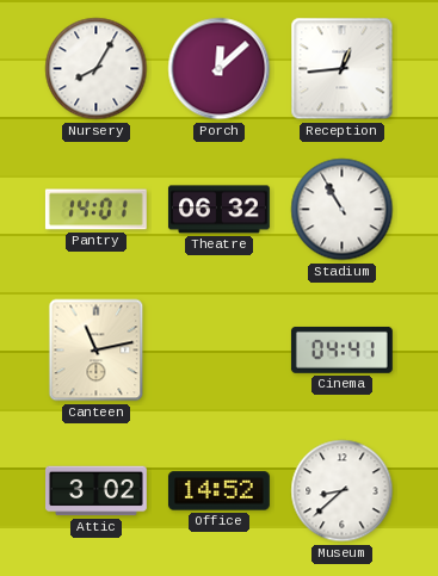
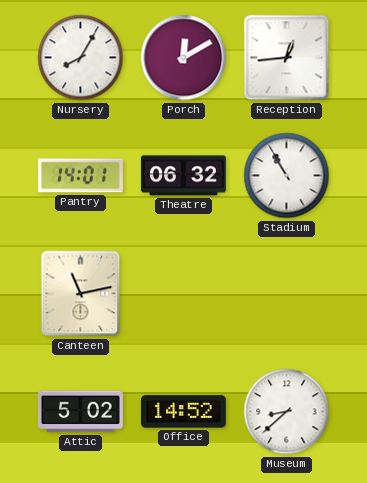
Porch: 12:08 -> 12:10
Cinema: 04:41 -> none
Attic: 3:02 -> 5:02
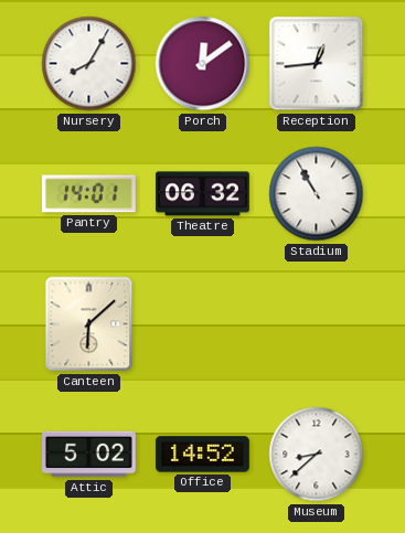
Porch: 12:10 -> 12:09
Canteen: 11:13 -> 6:08
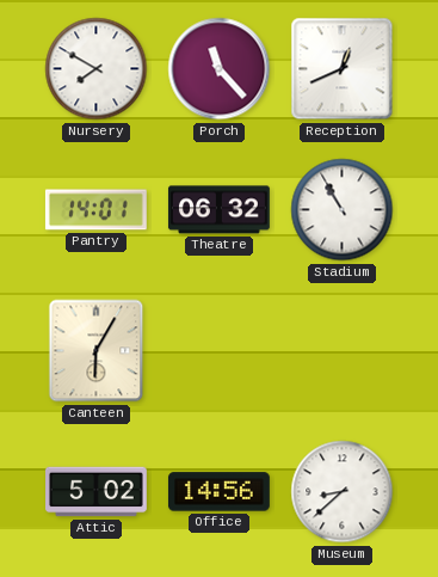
Nursery: 8:05 -> 7:50
Porch: 12:09 -> 11:23
Reception: 12:44 -> 12:41
Canteen: 6:08 -> 6:05
Office: 14:52 -> 14:56
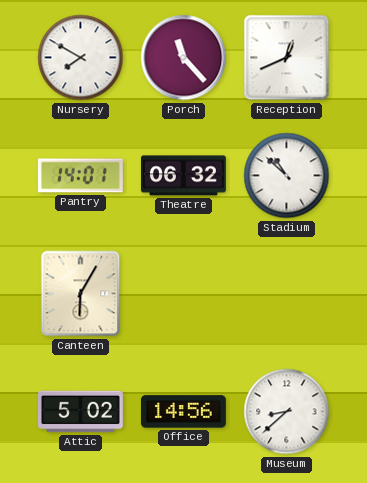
Stadium: 10:55 -> 10:52
